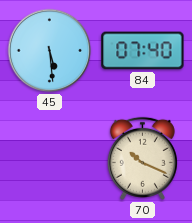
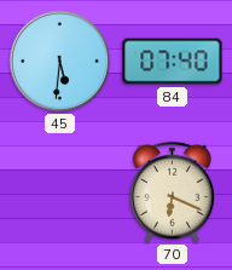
45: 5:29 -> 5:31
70: 10:19 -> 6:19
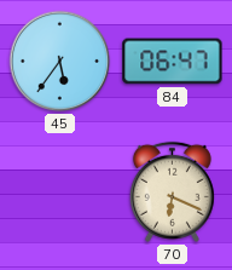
45: 5:31 -> 5:36
84: 07:40 -> 06:47
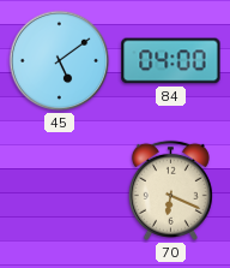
45: 5:36 -> 5:09
84: 06:47 -> 04:00
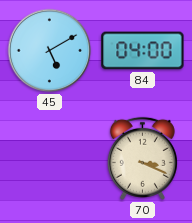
45: 5:09 -> 5:10
70: 6:19 -> 3:19
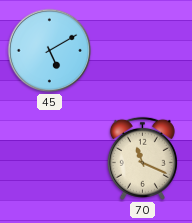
84: 04:00 -> none
70: 3:19 -> 11:19
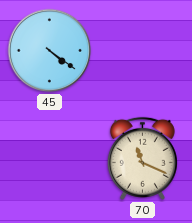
45: 5:10 -> 4:21
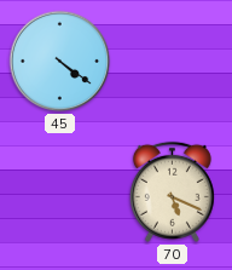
70: 11:19 -> 5:19
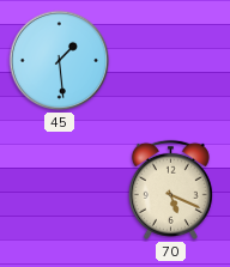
45: 4:21 -> 1:29
